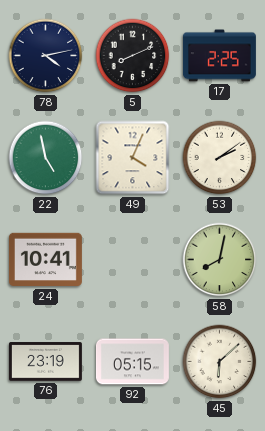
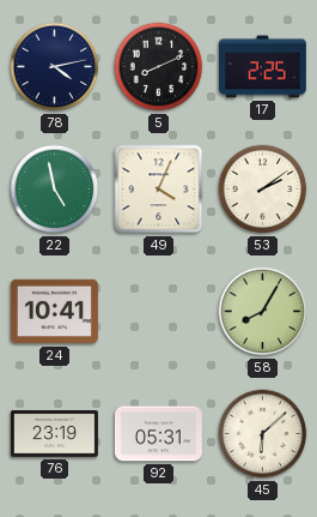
58: 8:02 -> 8:05
92: 05:15 -> 05:31
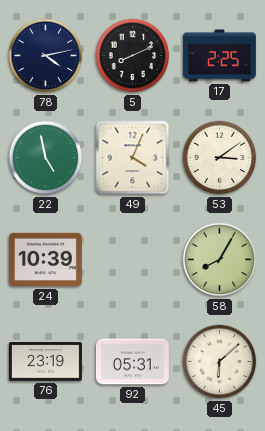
53: 2:09 -> 3:09
24: 10:41 -> 10:39
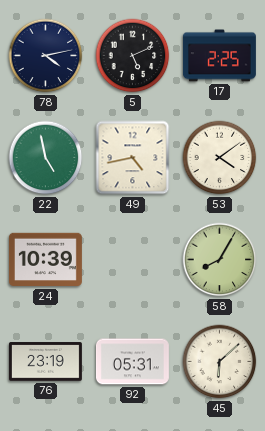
5: 8:11 -> 5:11
49: 4:04 -> 4:43
53: 3:09 -> 4:09
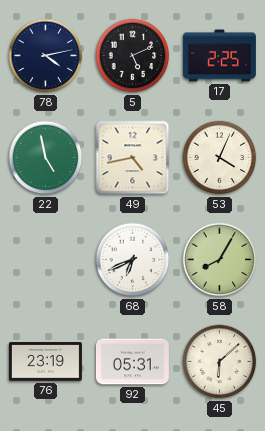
53: 4:09 -> 4:04
24: 10:39 -> none
68: none -> 6:41
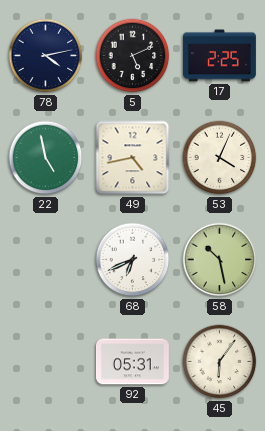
58: 8:05 -> 10:28
76: 23:19 -> none
45: 6:08 -> 6:06
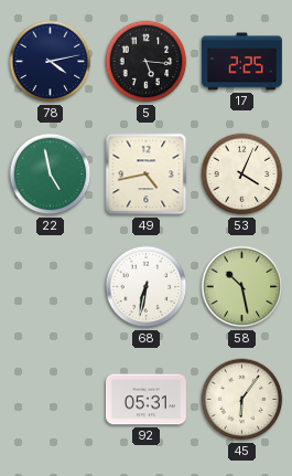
5: 5:11 -> 5:16
68: 6:41 -> 6:32
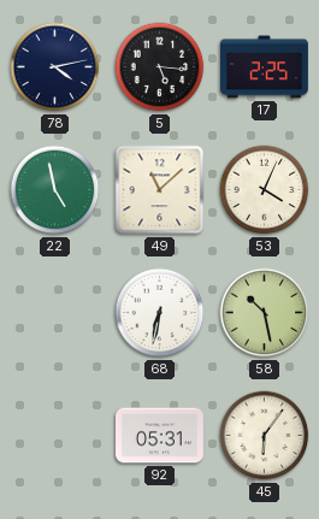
49: 4:43 -> 11:08
